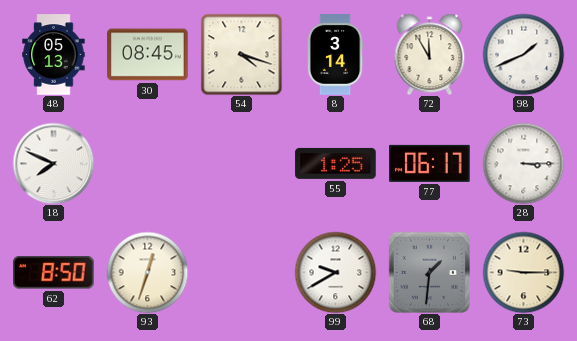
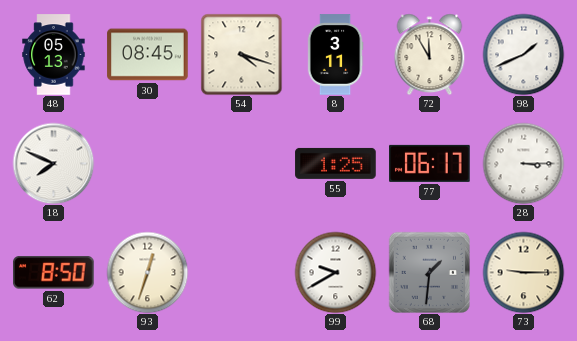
8: 3:14 -> 3:11
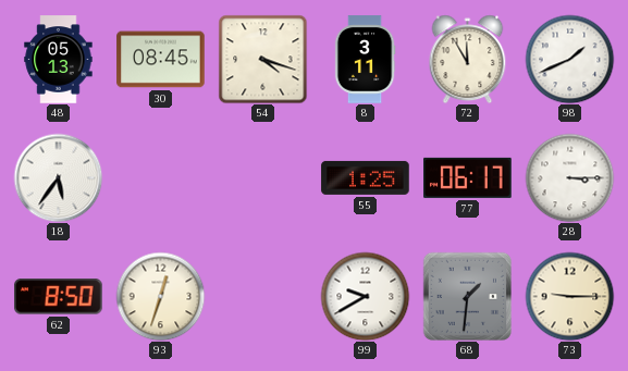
18: 7:49 -> 5:36
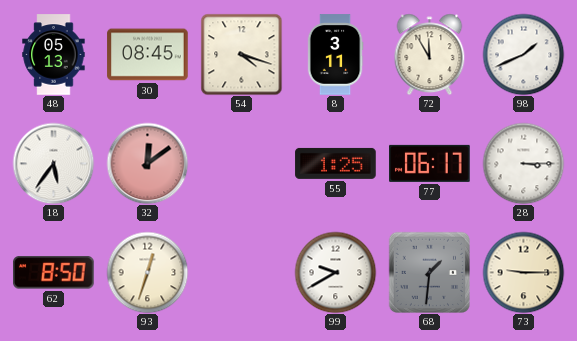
32: none -> 12:09
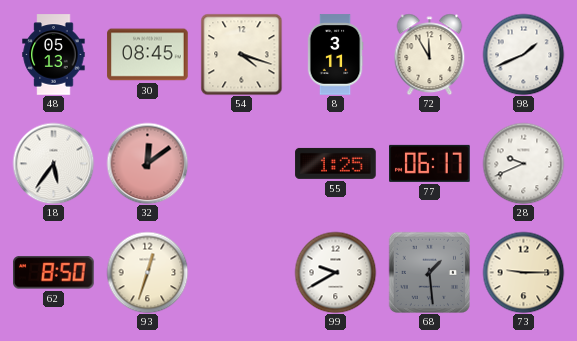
28: 3:15 -> 9:41
68: 1:31 -> 1:29
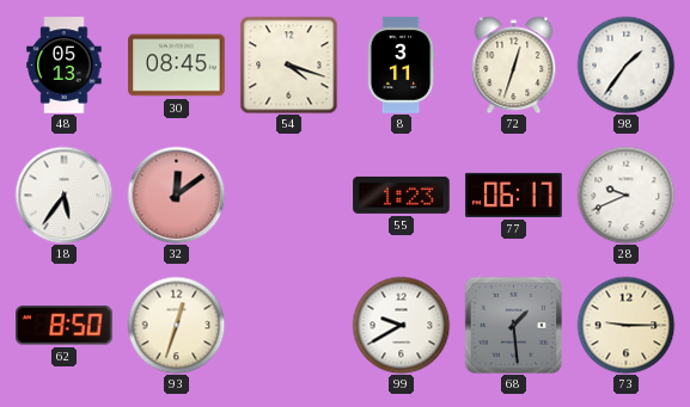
72: 11:55 -> 12:33
98: 1:41 -> 1:36
55: 1:25 -> 1:23
